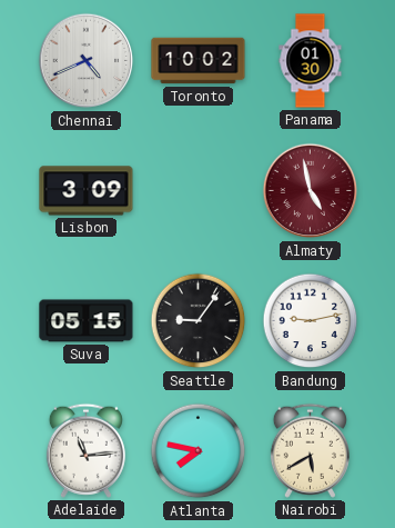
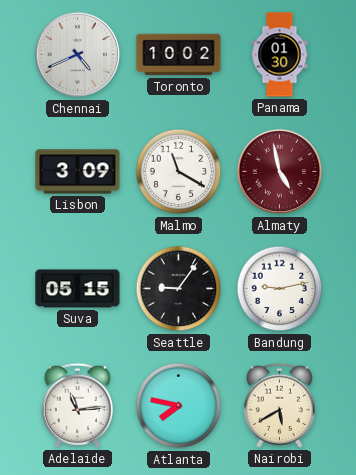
Malmo: none -> 11:20
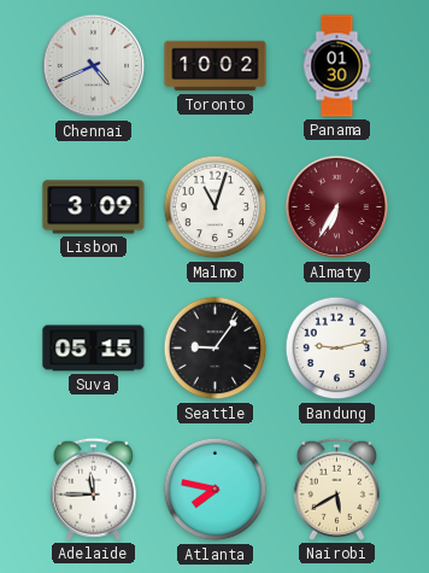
Malmo: 11:20 -> 11:03
Almaty: 4:58 -> 6:35
Adelaide: 11:14 -> 11:45
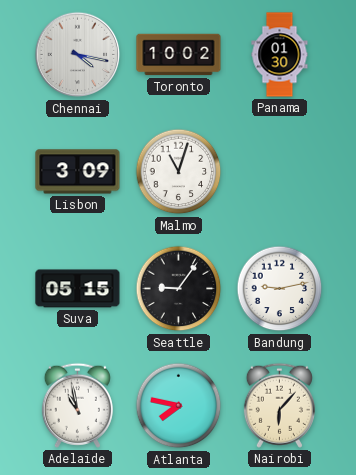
Chennai: 4:41 -> 4:17
Almaty: 6:35 -> none
Adelaide: 11:45 -> 10:58
Nairobi: 5:40 -> 6:07
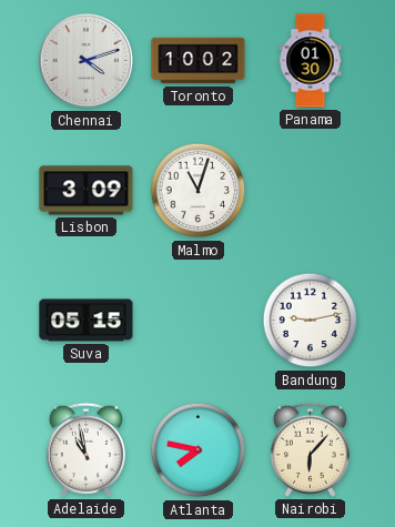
Chennai: 4:17 -> 4:12
Seattle: 9:06 -> none
